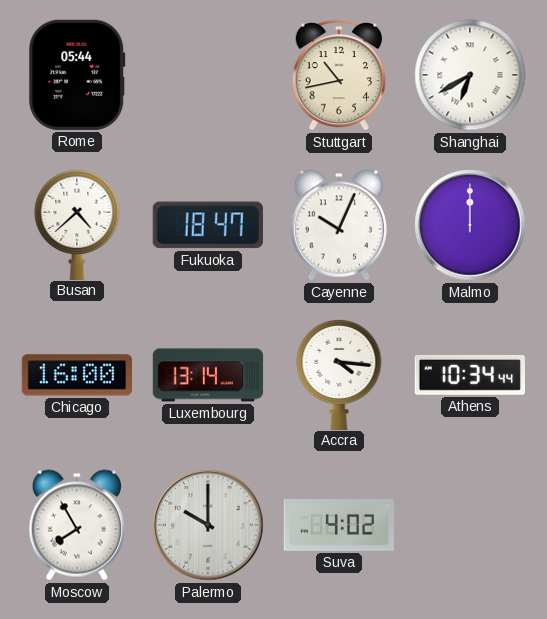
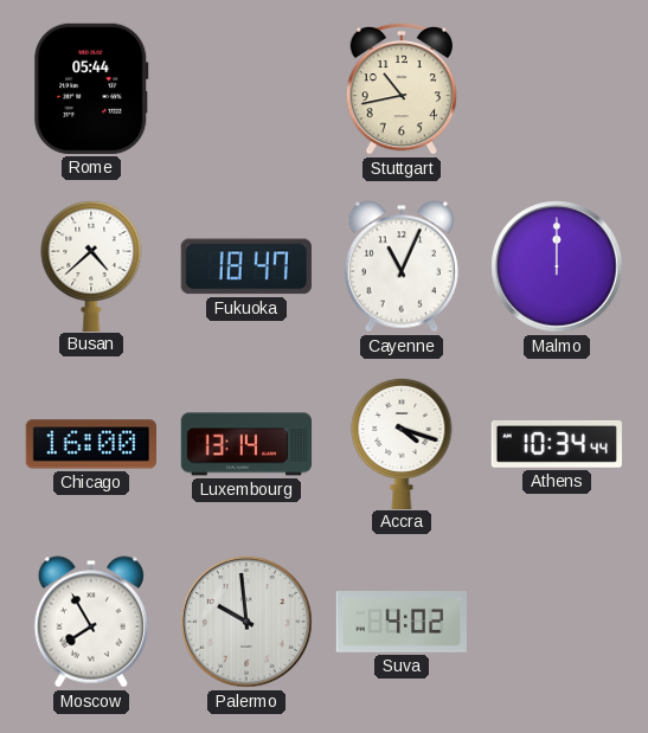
Shanghai: 6:40 -> none
Cayenne: 10:04 -> 11:04
Accra: 4:16 -> 4:18
Palermo: 10:00 -> 9:59
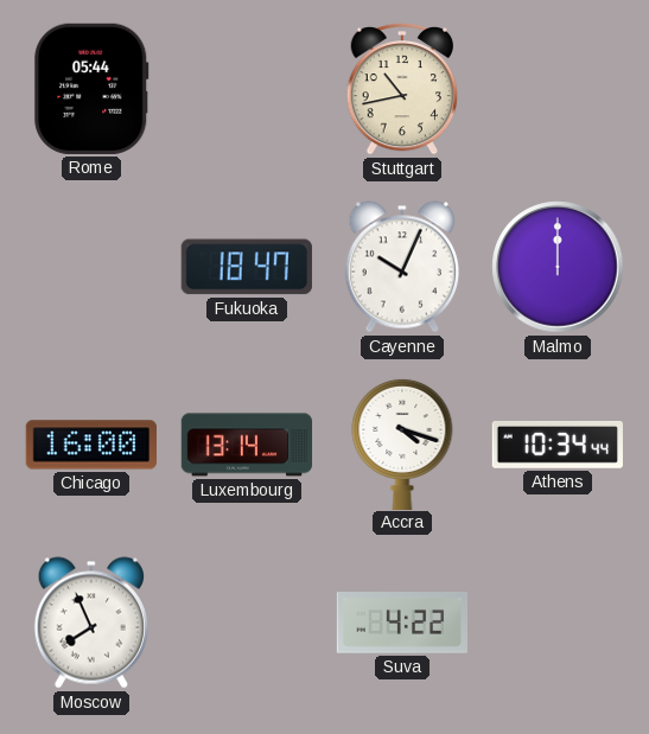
Busan: 4:38 -> none
Cayenne: 11:04 -> 10:04
Moscow: 7:55 -> 7:56
Palermo: 9:59 -> none
Suva: 4:02 -> 4:22
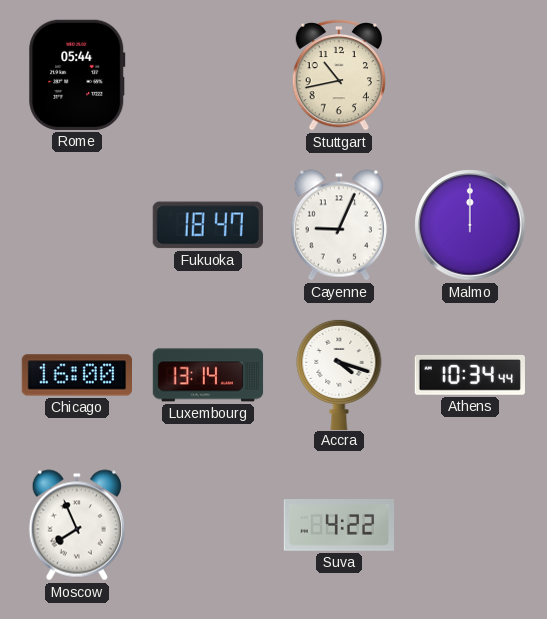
Cayenne: 10:04 -> 9:04
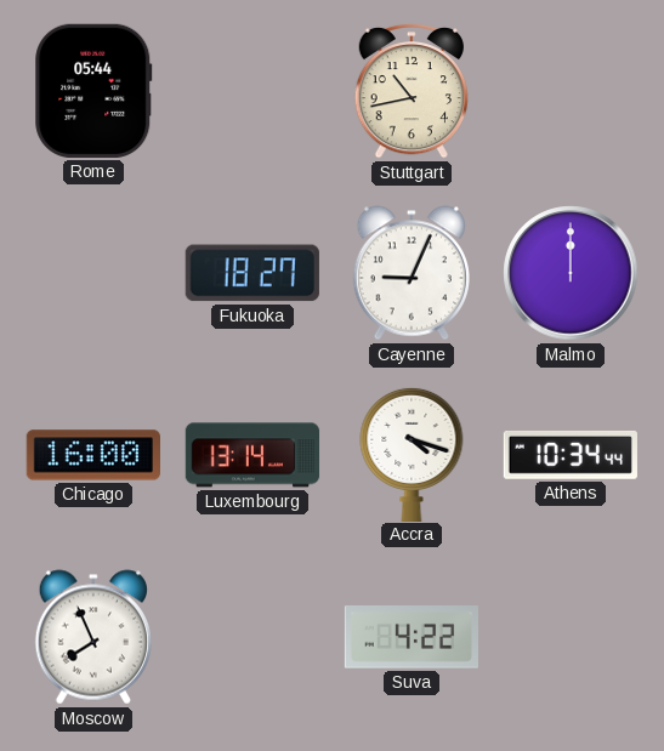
Fukuoka: 18:47 -> 18:27
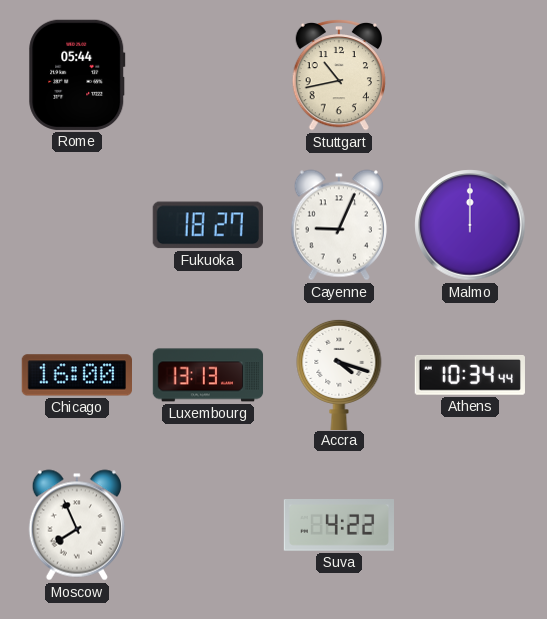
Luxembourg: 13:14 -> 13:13
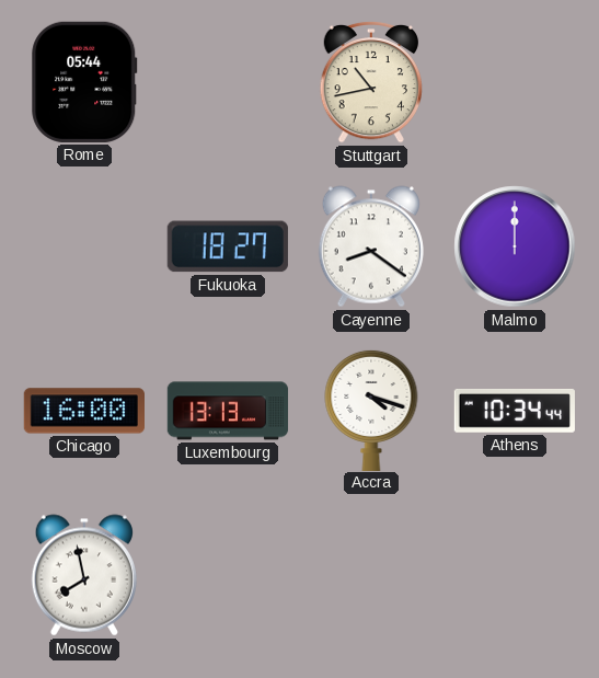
Cayenne: 9:04 -> 8:21
Moscow: 7:56 -> 7:58
Suva: 4:22 -> none
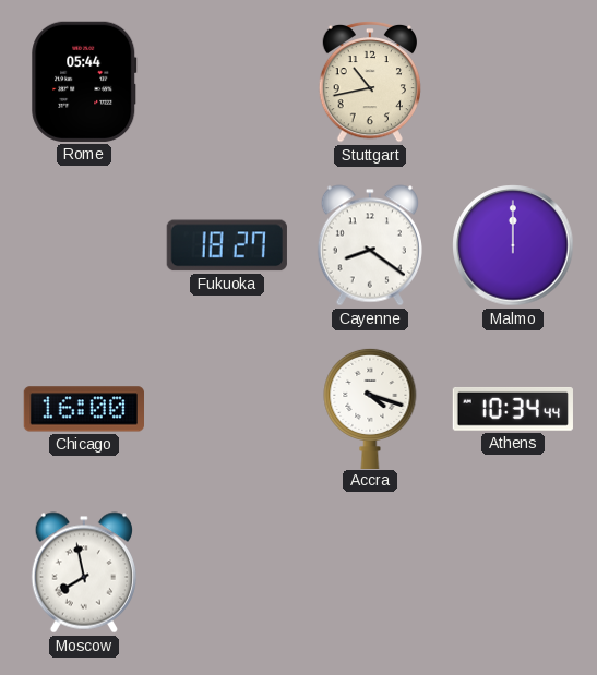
Luxembourg: 13:13 -> none
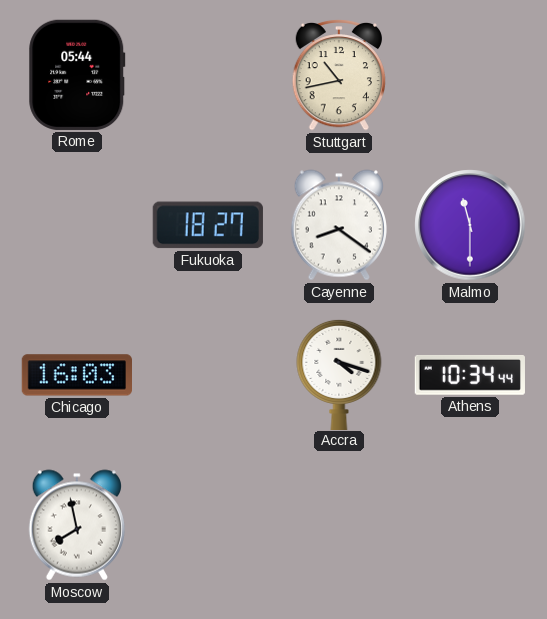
Malmo: 12:00 -> 11:30
Chicago: 16:00 -> 16:03
